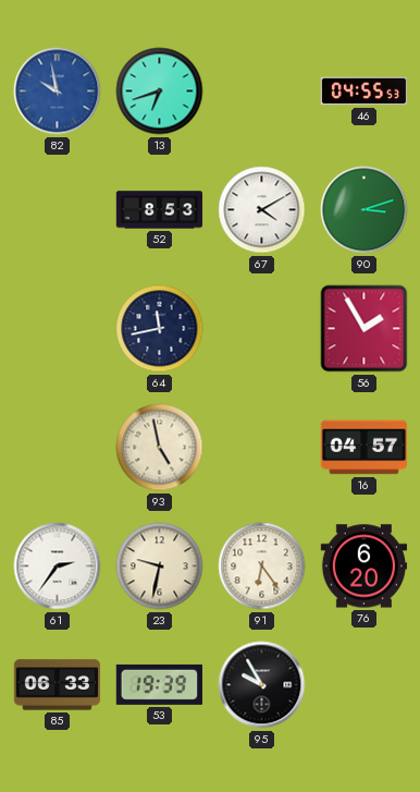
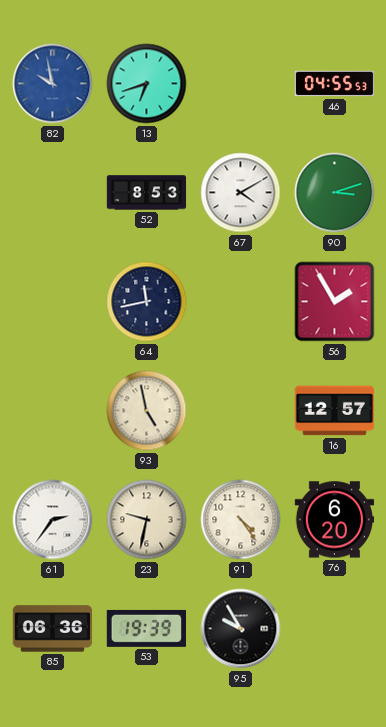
16: 04:57 -> 12:57
91: 6:24 -> 4:24
85: 06:33 -> 06:36
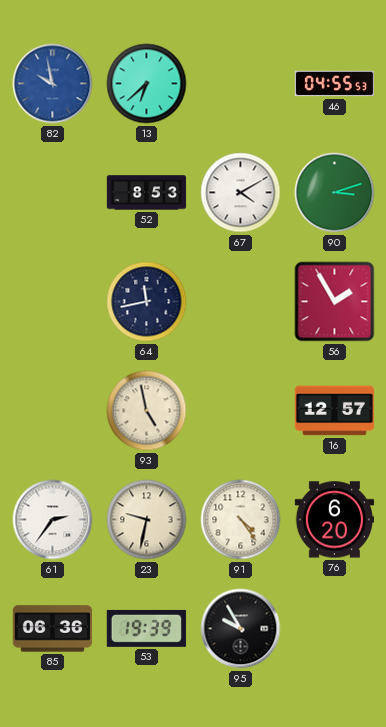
13: 6:42 -> 6:38
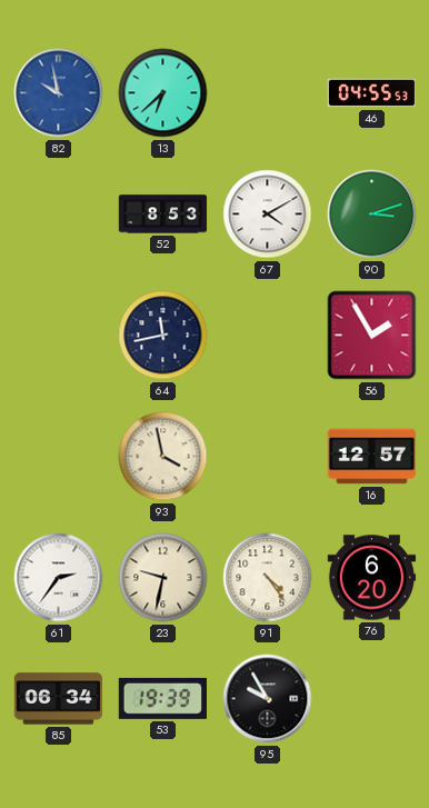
93: 4:58 -> 3:58
85: 06:36 -> 06:34
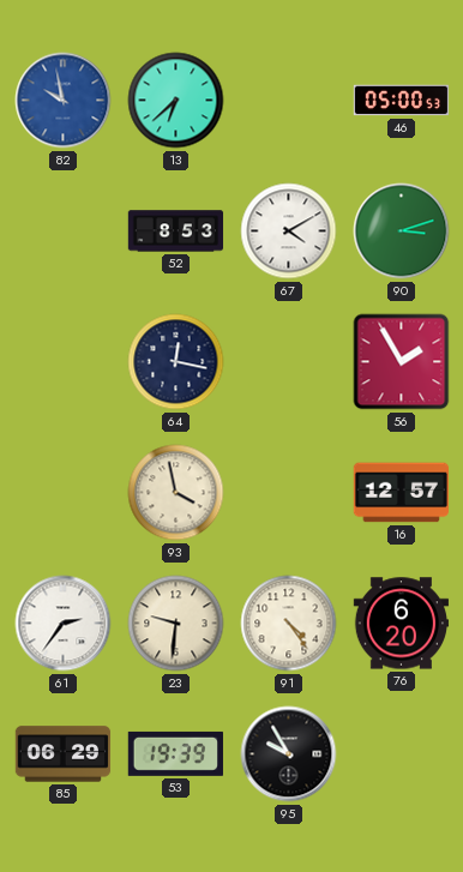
46: 04:55 -> 05:00
64: 11:43 -> 12:17
23: 9:32 -> 9:31
85: 06:34 -> 06:29
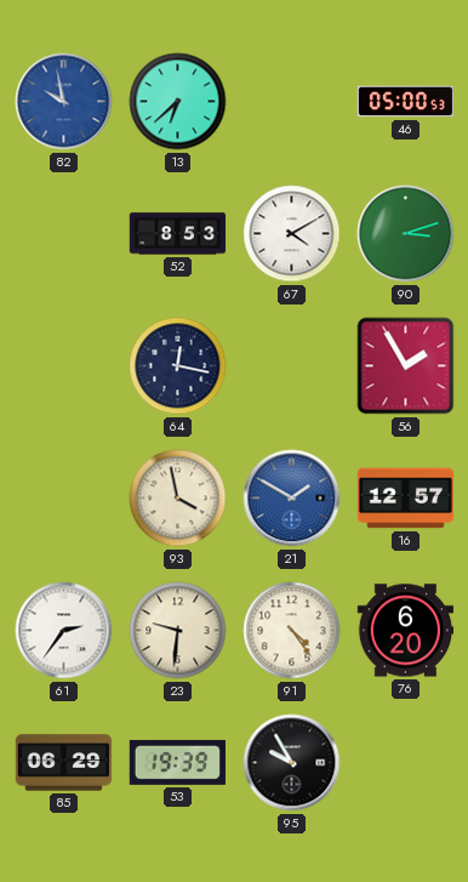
21: none -> 1:50
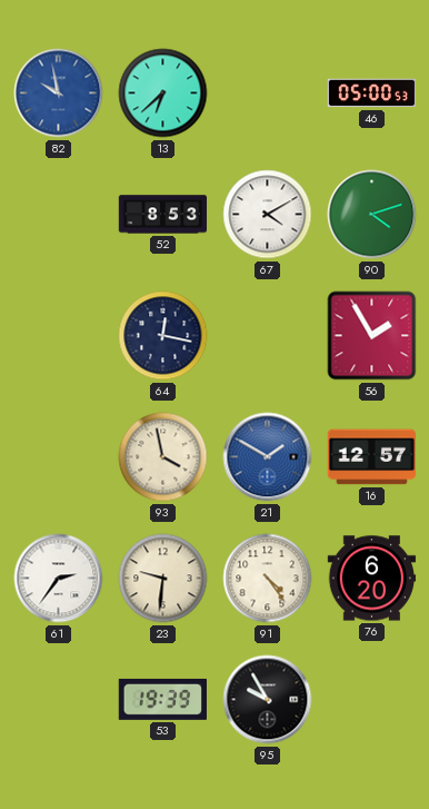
90: 3:12 -> 4:12
85: 06:29 -> none
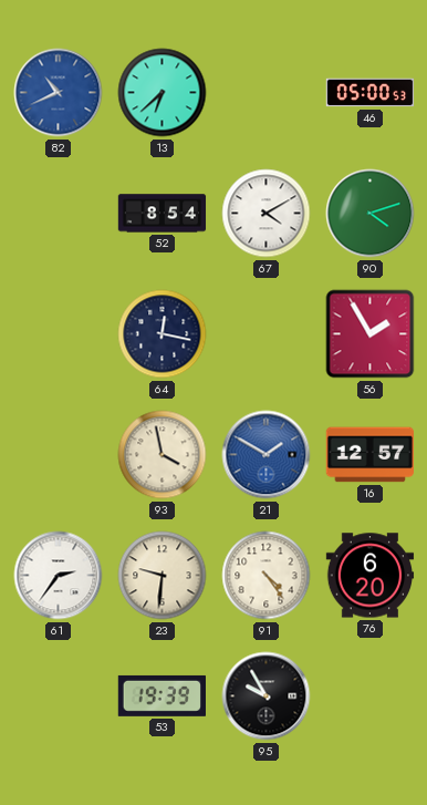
82: 9:58 -> 10:41
52: 8:53 -> 8:54
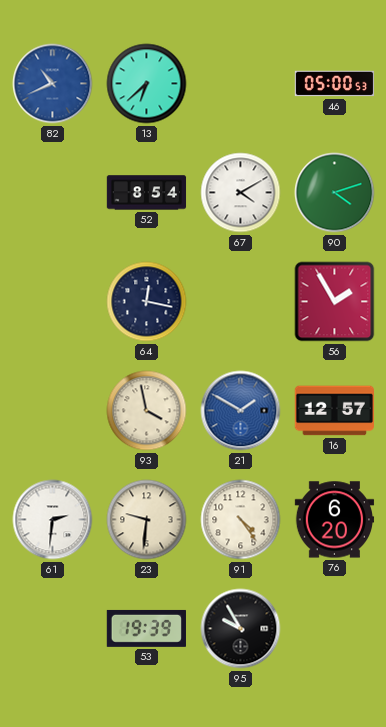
61: 2:36 -> 2:31
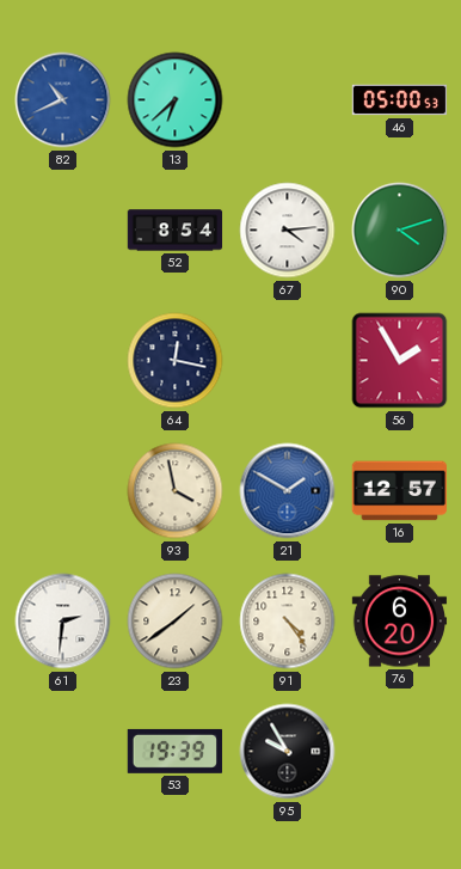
67: 4:10 -> 4:14
23: 9:31 -> 1:39
